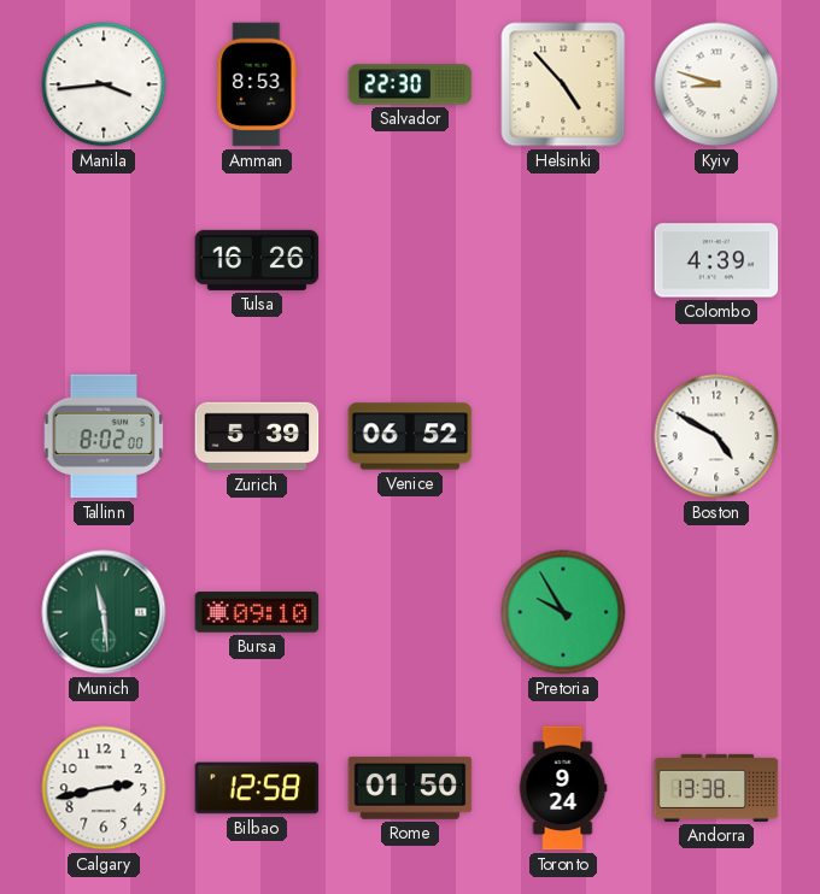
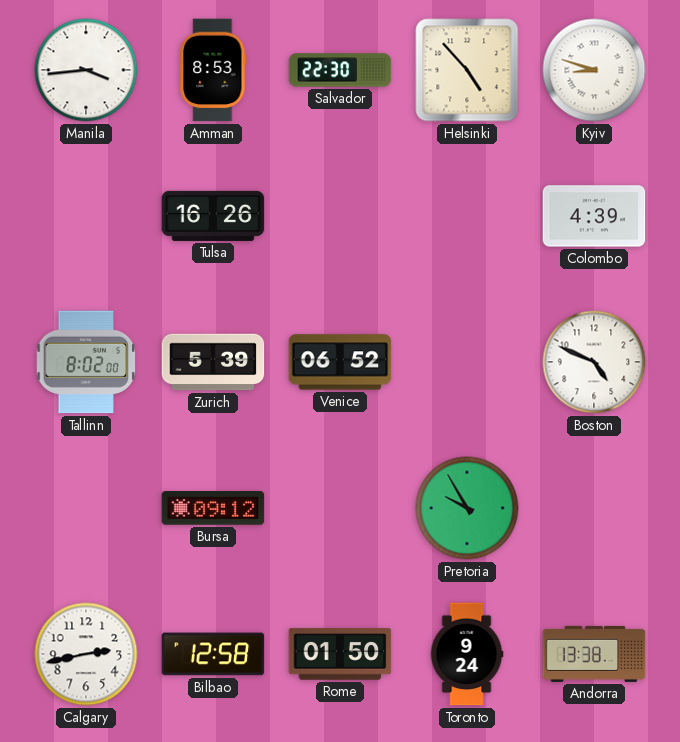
Boston: 4:50 -> 4:49
Munich: 11:29 -> none
Bursa: 09:10 -> 09:12
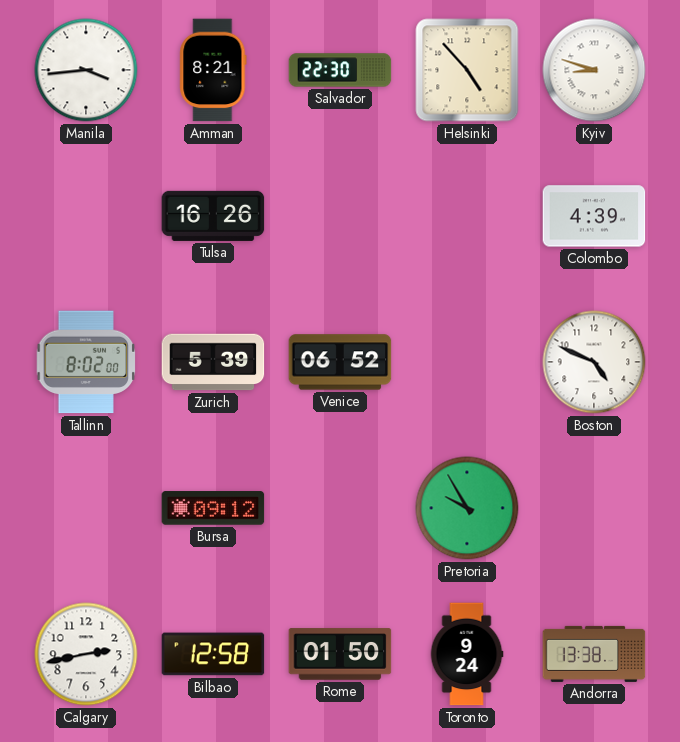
Amman: 8:53 -> 8:21
